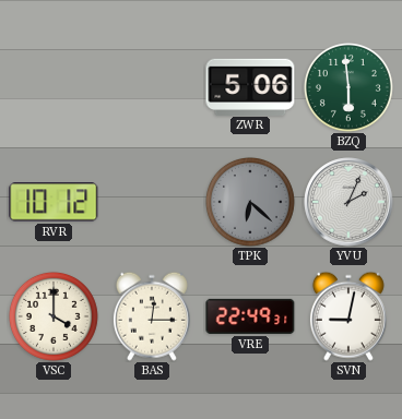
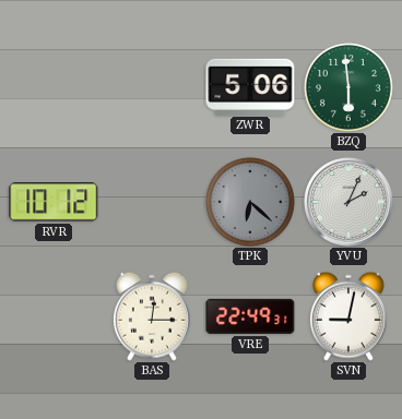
VSC: 4:00 -> none
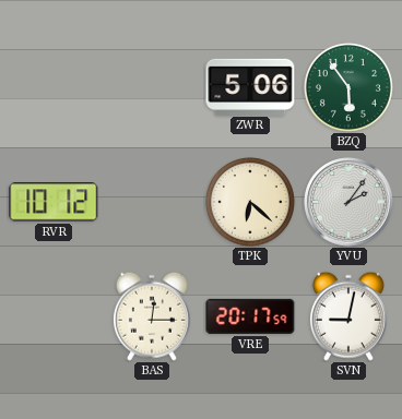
BZQ: 5:59 -> 5:54
TPK dial: grey -> cream
YVU: 2:04 -> 2:06
VRE: 22:49 -> 20:17
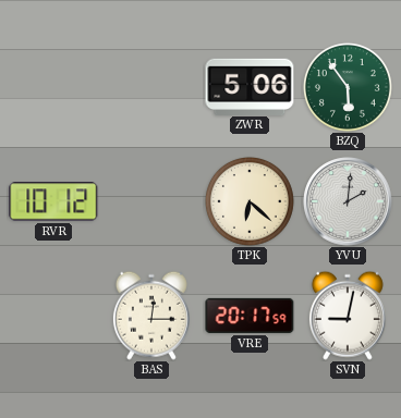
YVU: 2:06 -> 2:01
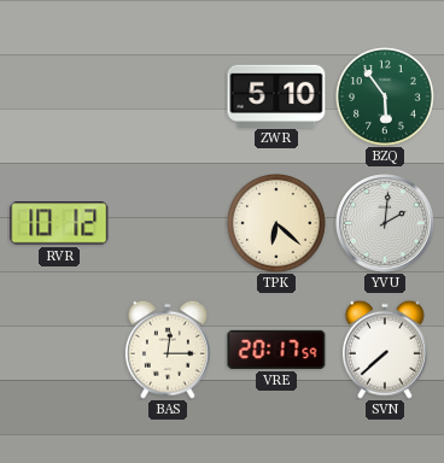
ZWR: 5:06 -> 5:10
SVN: 9:02 -> 7:38
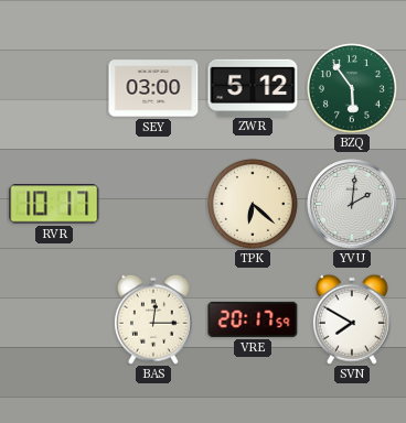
SEY: none -> 03:00
ZWR: 5:10 -> 5:12
RVR: 10:12 -> 10:17
SVN: 7:38 -> 7:50
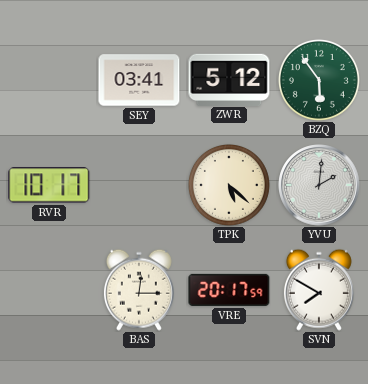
SEY: 03:00 -> 03:41
TPK: 6:22 -> 5:22
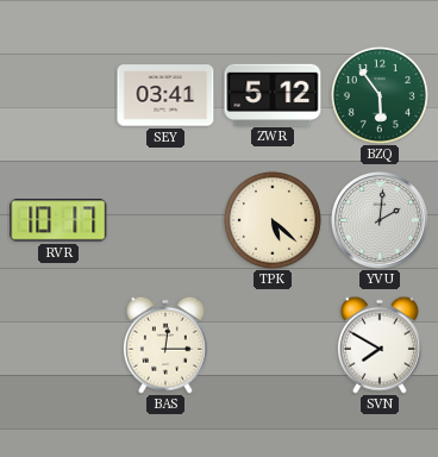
VRE: 20:17 -> none
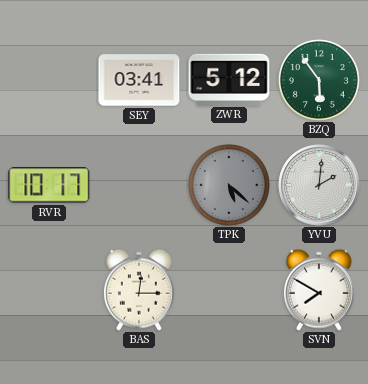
TPK dial: cream -> grey
